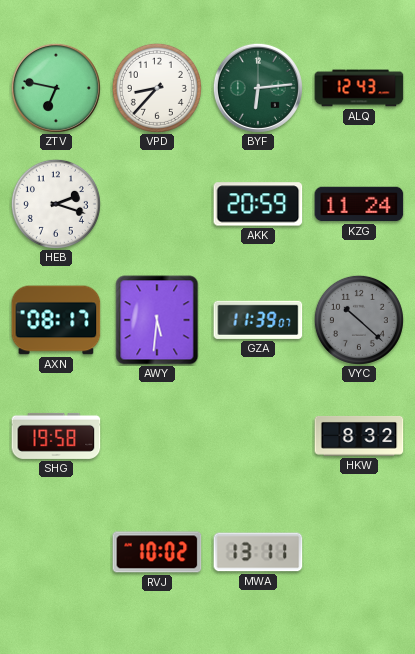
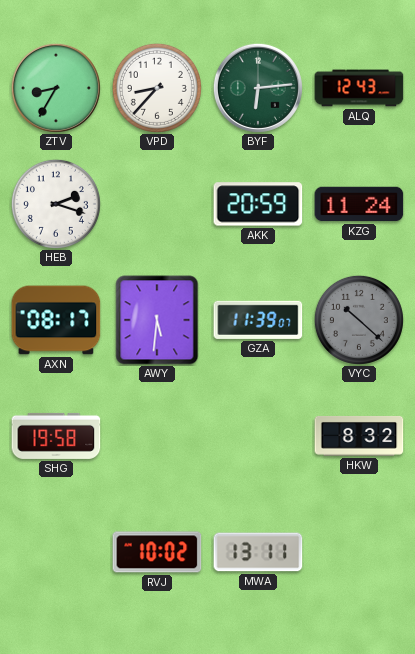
ZTV: 6:47 -> 8:35
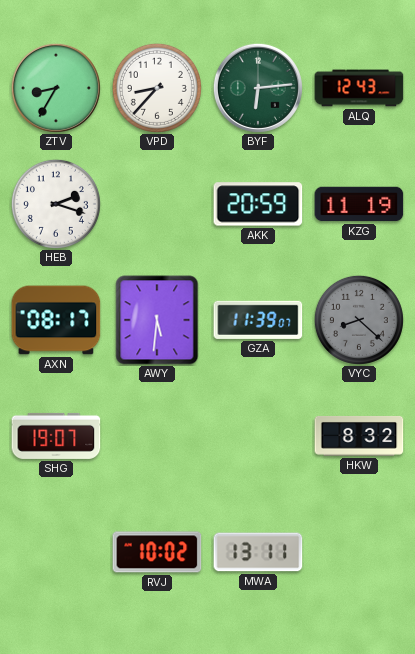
KZG: 11:24 -> 11:19
VYC: 10:22 -> 8:22
SHG: 19:58 -> 19:07
